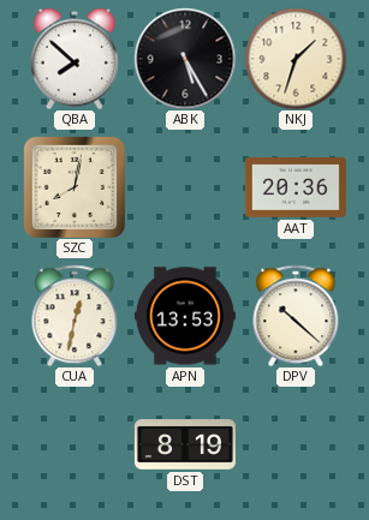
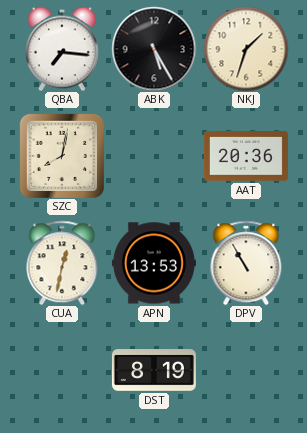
QBA: 7:52 -> 7:16
DPV: 10:22 -> 10:55
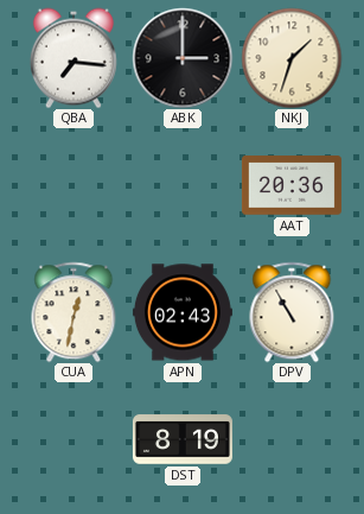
ABK: 5:25 -> 3:00
SZC: 8:02 -> none
APN: 13:53 -> 02:43
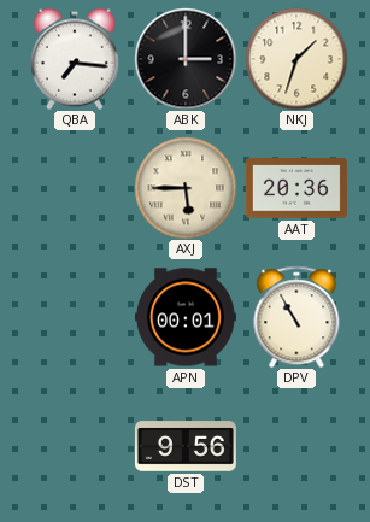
AXJ: none -> 5:45
CUA: 12:32 -> none
APN: 02:43 -> 00:01
DST: 8:19 -> 9:56
